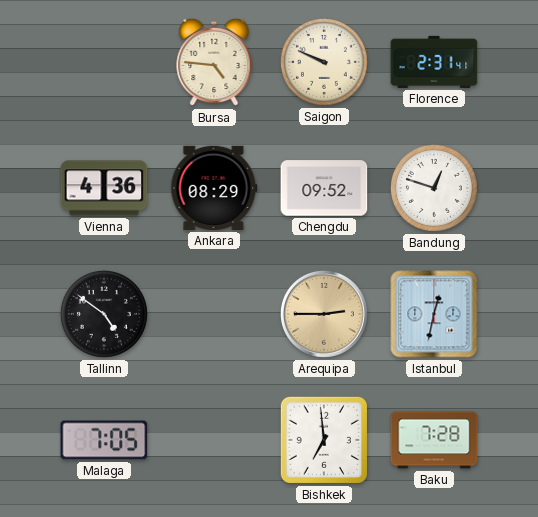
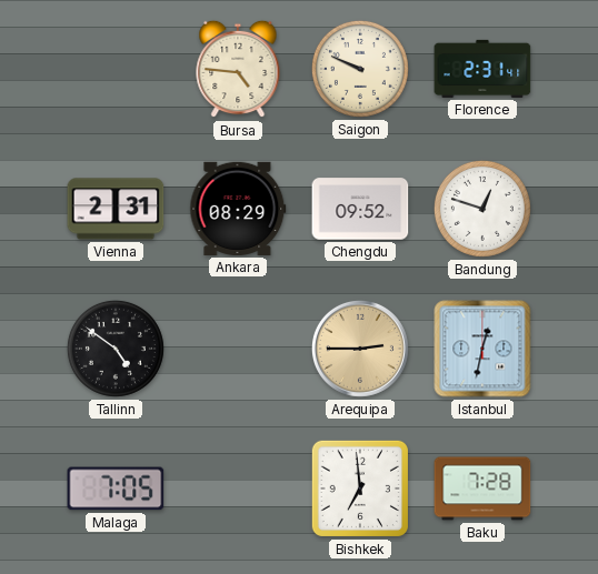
Vienna: 4:36 -> 2:31
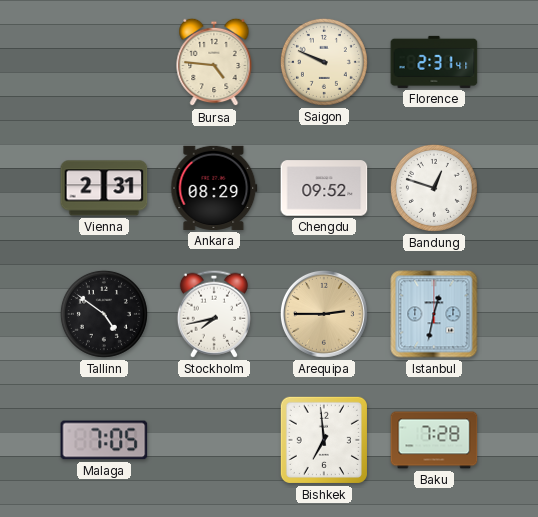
Stockholm: none -> 7:43
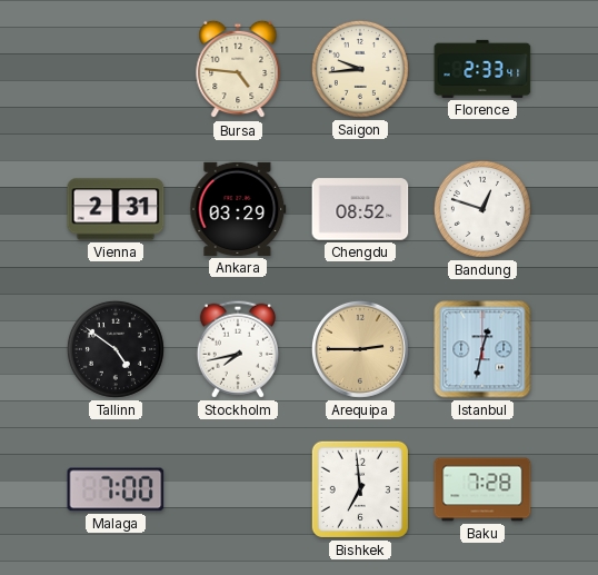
Saigon: 9:49 -> 9:44
Florence: 2:31 -> 2:33
Ankara: 08:29 -> 03:29
Chengdu: 09:52 -> 08:52
Malaga: 7:05 -> 7:00
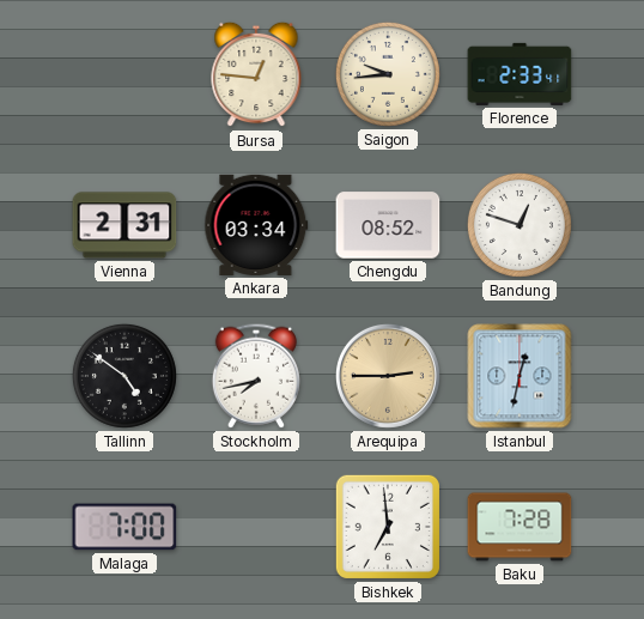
Bursa: 4:46 -> 12:46
Ankara: 03:29 -> 03:34
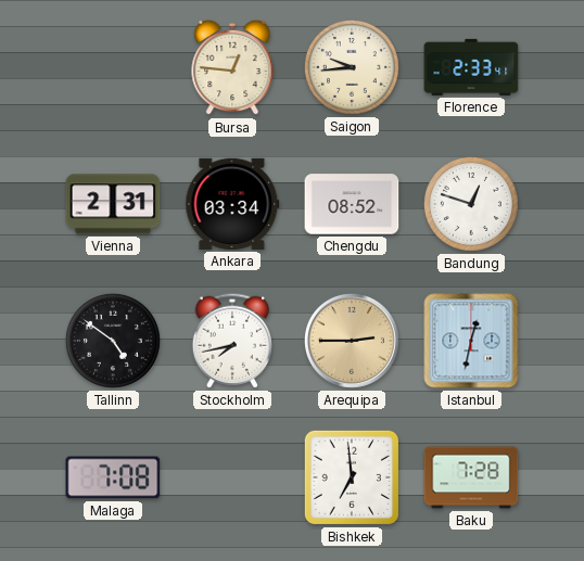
Malaga: 7:00 -> 7:08
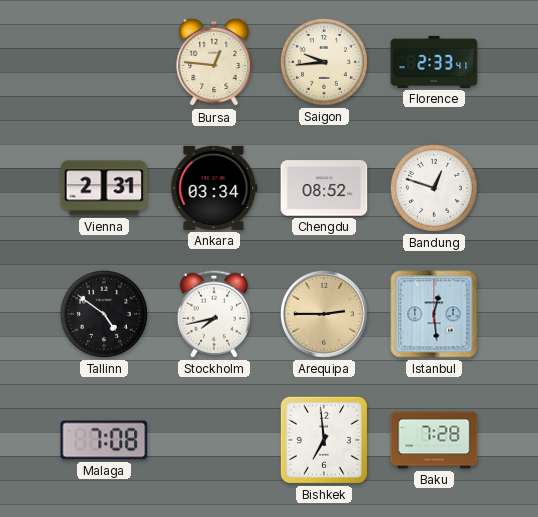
Istanbul: 12:32 -> 12:29
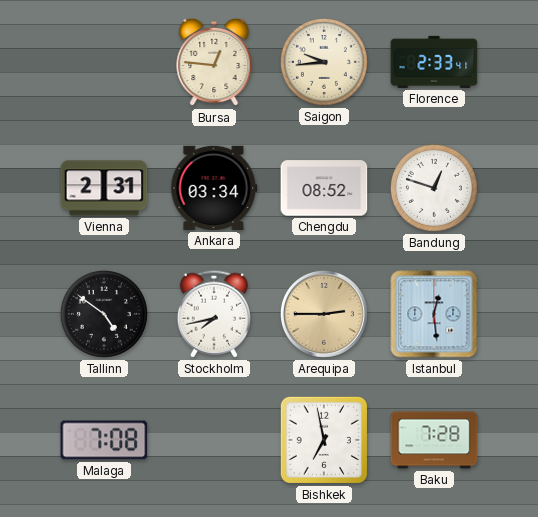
Bishkek: 6:59 -> 6:58
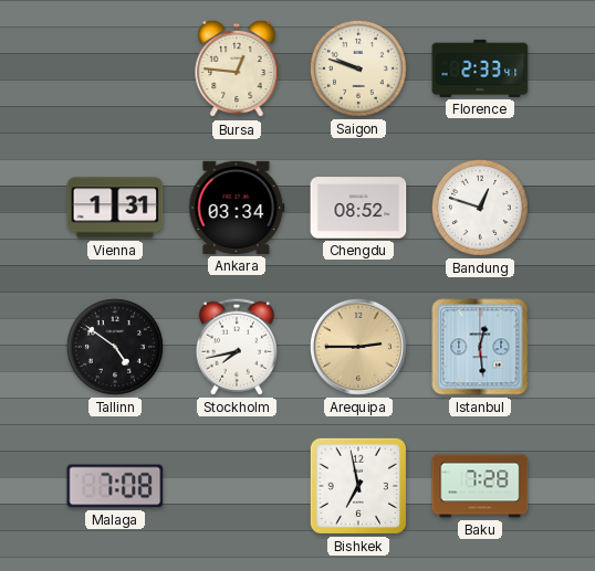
Saigon: 9:44 -> 9:48
Vienna: 2:31 -> 1:31
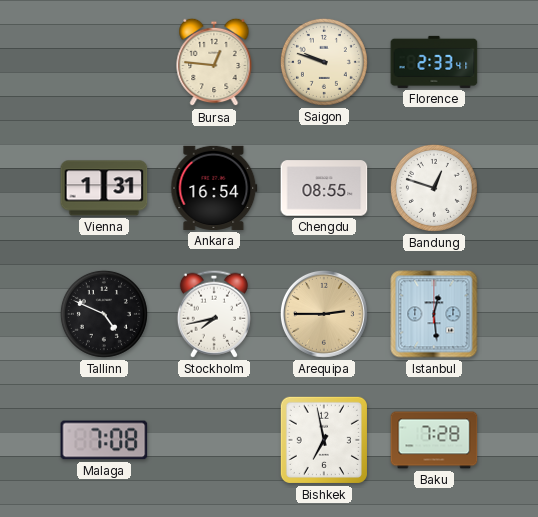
Ankara: 03:34 -> 16:54
Chengdu: 08:52 -> 08:55
Tallinn: 4:51 -> 4:49
